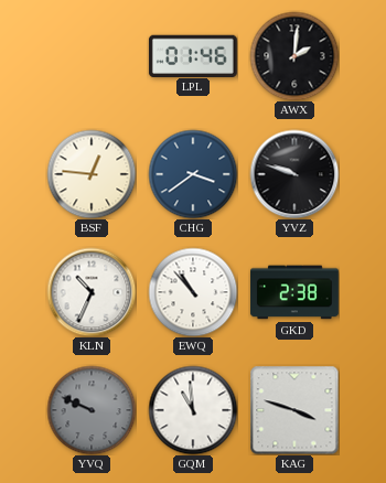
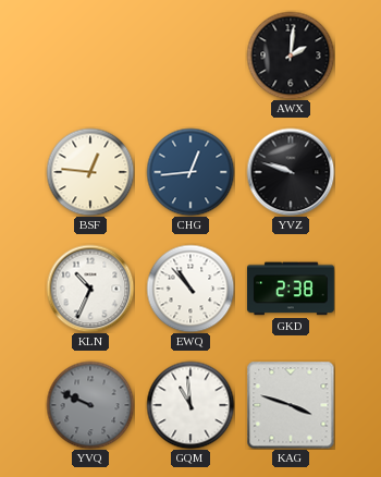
LPL: 01:46 -> none
CHG: 3:39 -> 12:44
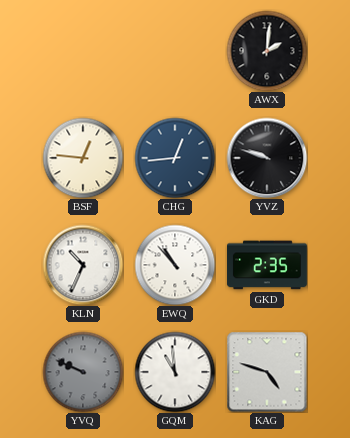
GKD: 2:38 -> 2:35
KAG: 3:48 -> 4:48
